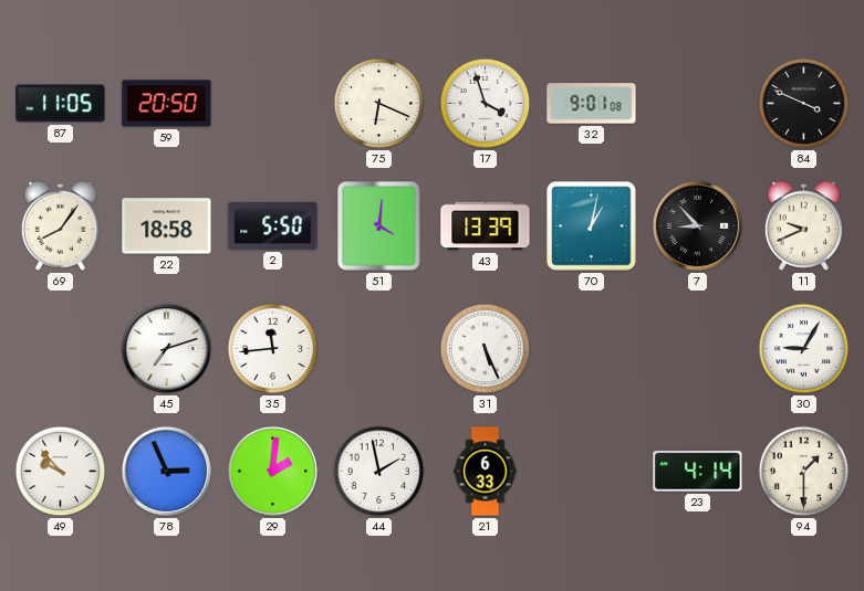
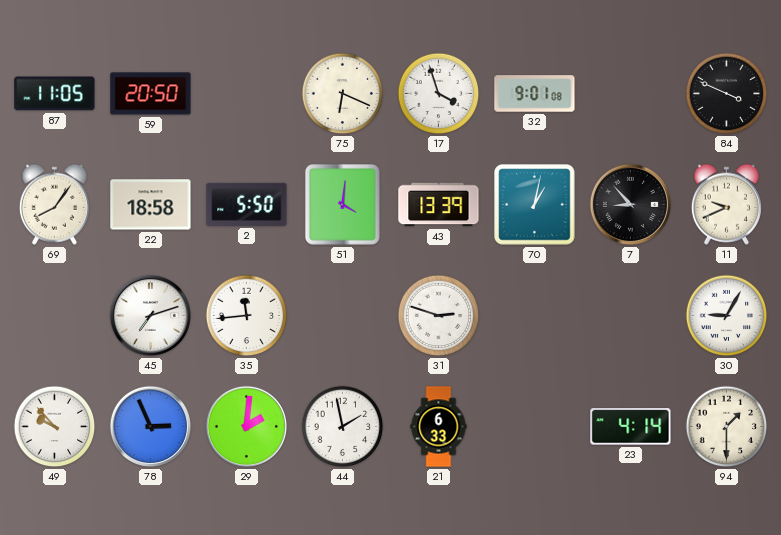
31: 5:26 -> 2:48
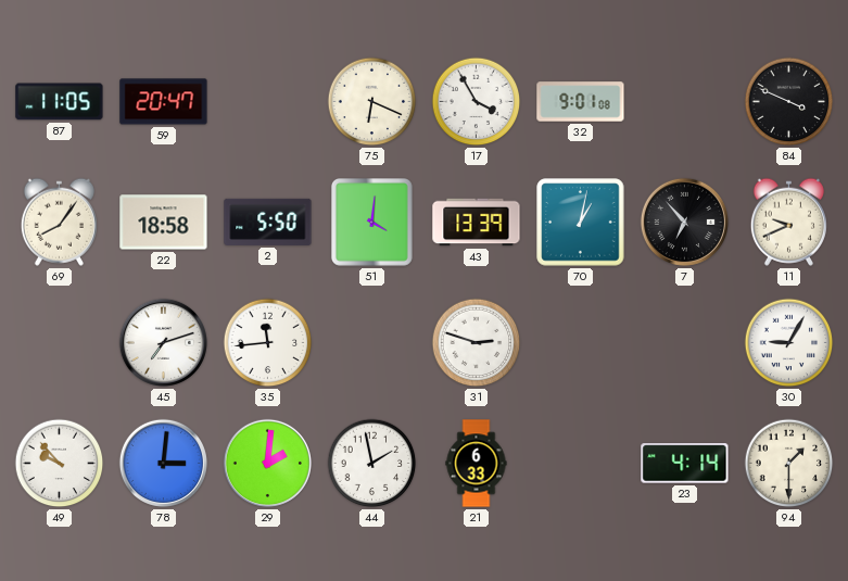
59: 20:50 -> 20:47
17: 3:57 -> 3:55
7: 8:53 -> 6:53
78: 2:56 -> 3:01
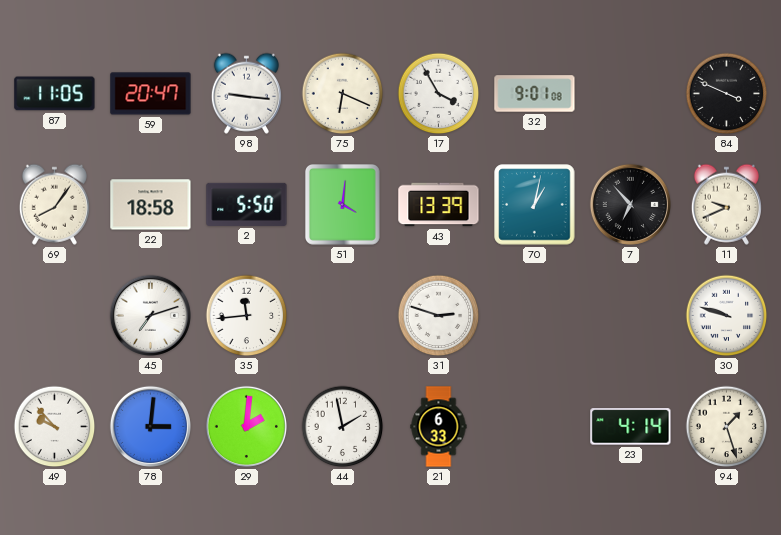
98: none -> 9:16
30: 9:05 -> 9:48
94: 1:30 -> 1:27
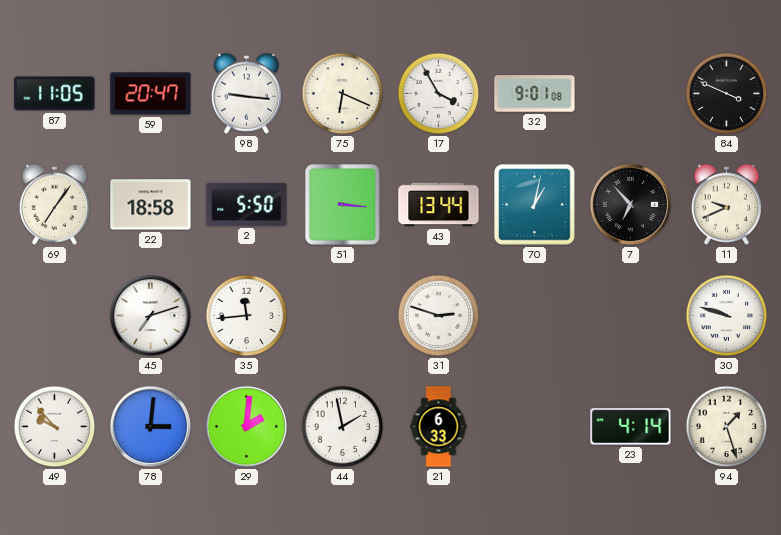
69: 8:06 -> 7:06
51: 4:01 -> 3:16
43: 13:39 -> 13:44
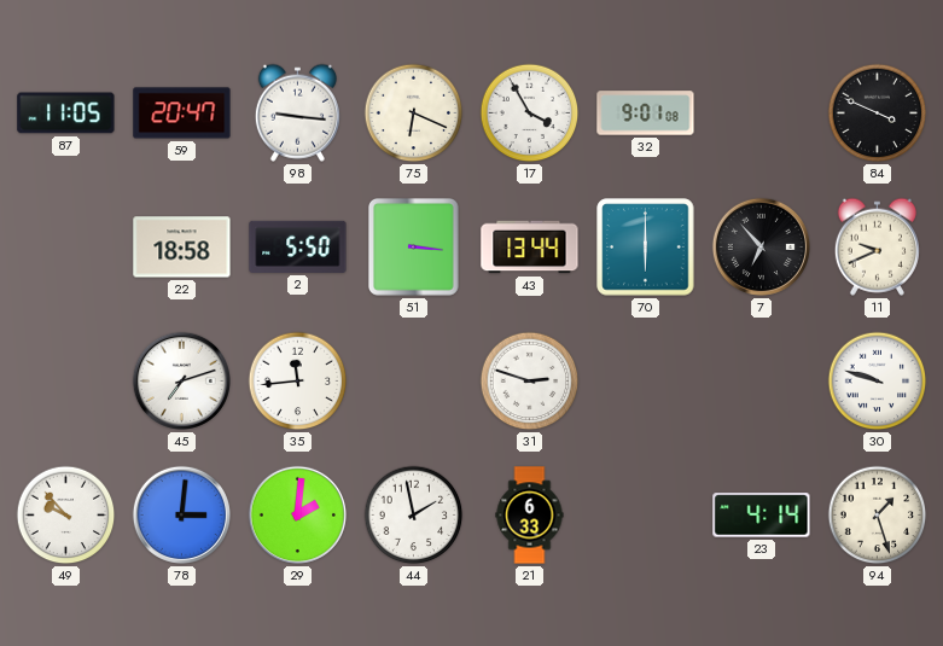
69: 7:06 -> none
70: 1:02 -> 6:00
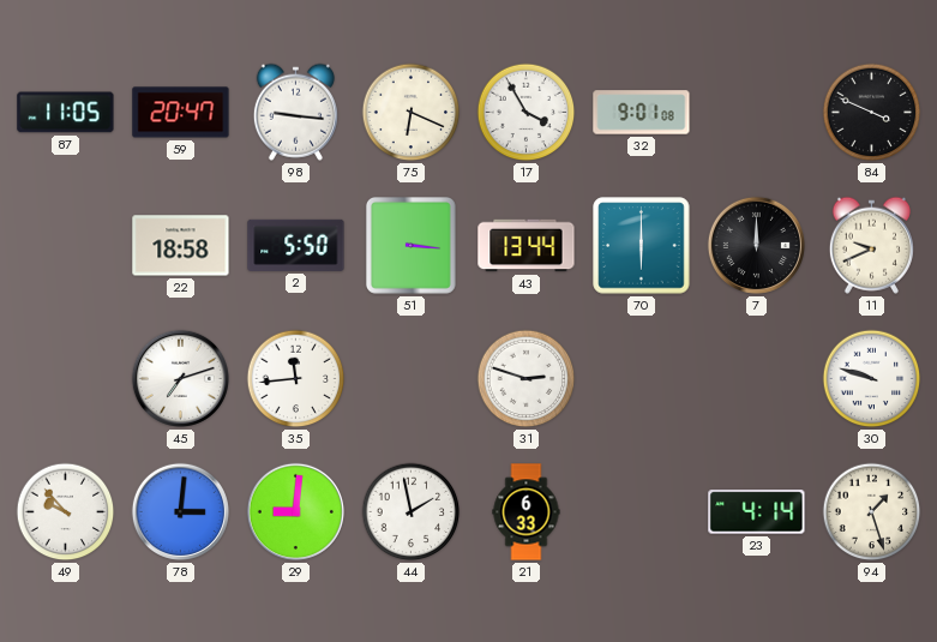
7: 6:53 -> 12:00
29: 2:01 -> 9:01
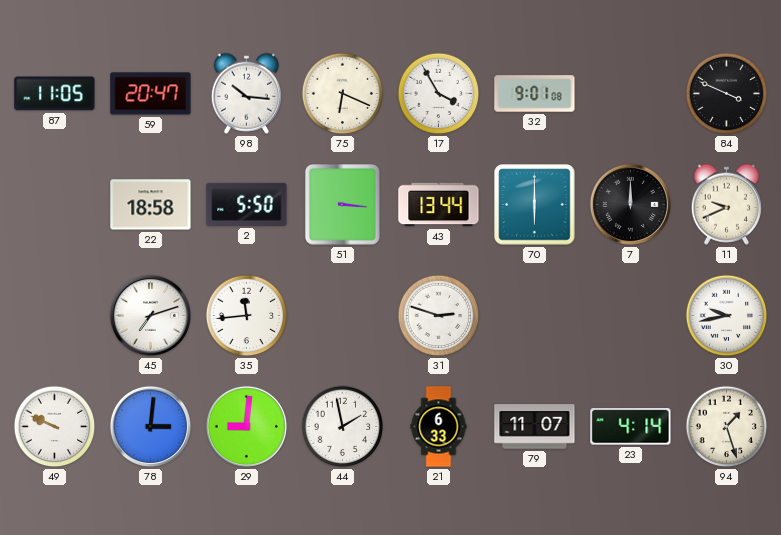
98: 9:16 -> 10:16
30: 9:48 -> 9:43
49: 9:53 -> 9:49
79: none -> 11:07
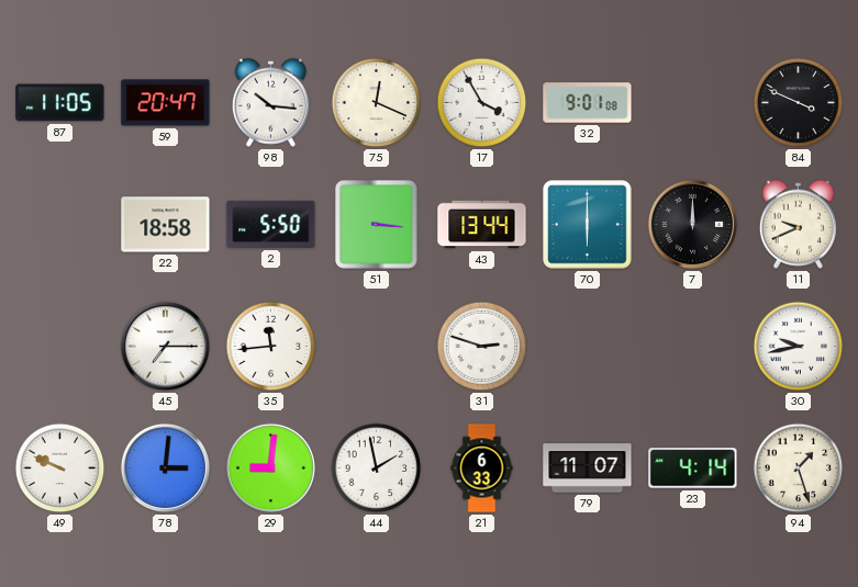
75: 6:19 -> 12:19
45: 7:12 -> 7:15
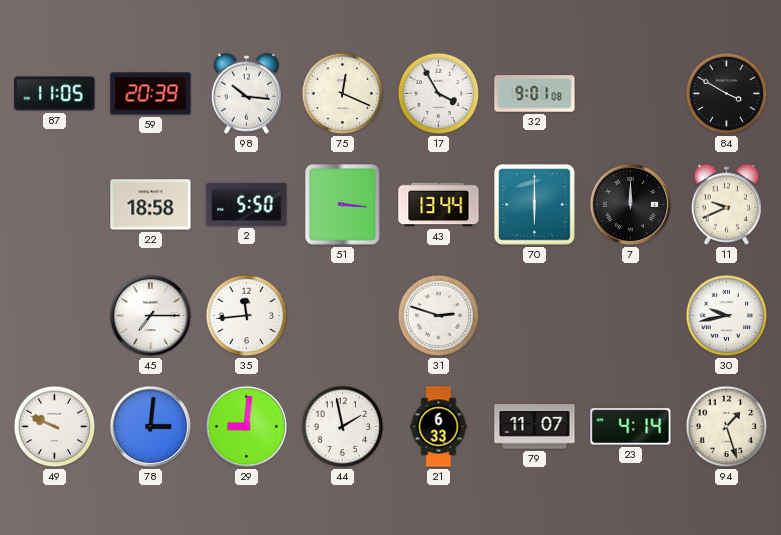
59: 20:47 -> 20:39
84: 3:49 -> 3:50
